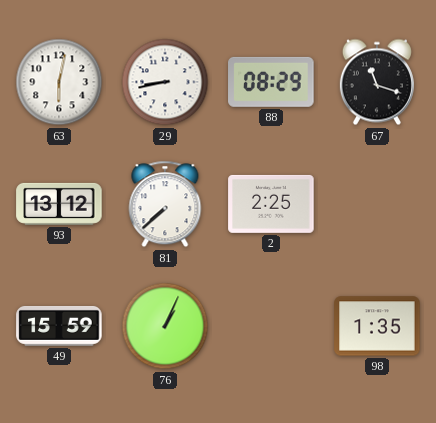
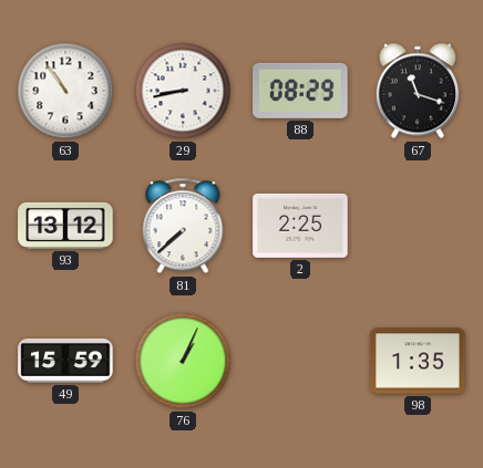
63: 6:02 -> 10:54
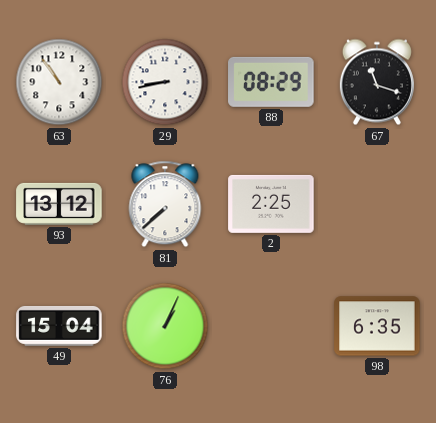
49: 15:59 -> 15:04
98: 1:35 -> 6:35
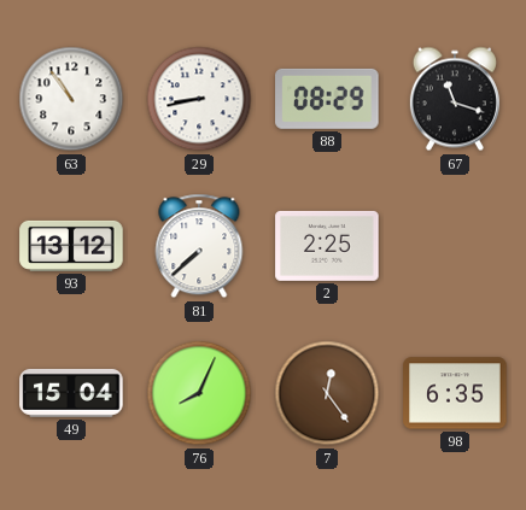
76: 1:04 -> 8:04
7: none -> 12:24
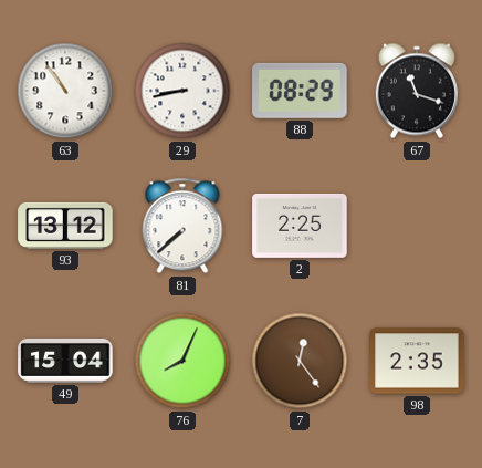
98: 6:35 -> 2:35
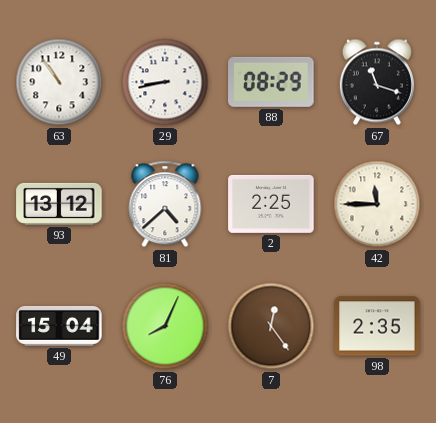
81: 7:38 -> 4:38
42: none -> 11:45
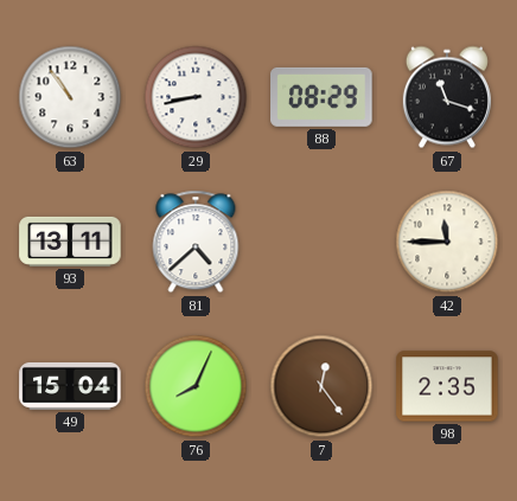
93: 13:12 -> 13:11
2: 2:25 -> none
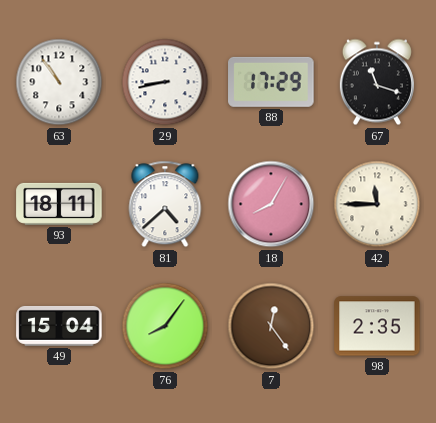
88: 08:29 -> 17:29
93: 13:11 -> 18:11
18: none -> 8:05
76: 8:04 -> 8:06
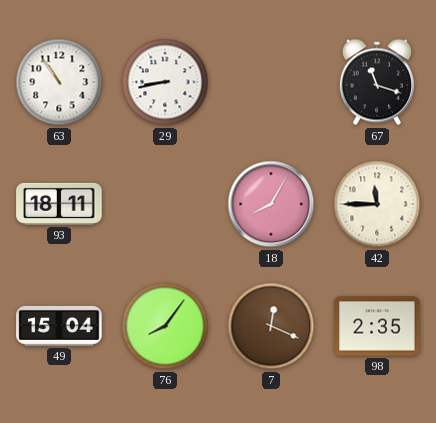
88: 17:29 -> none
81: 4:38 -> none
7: 12:24 -> 12:19
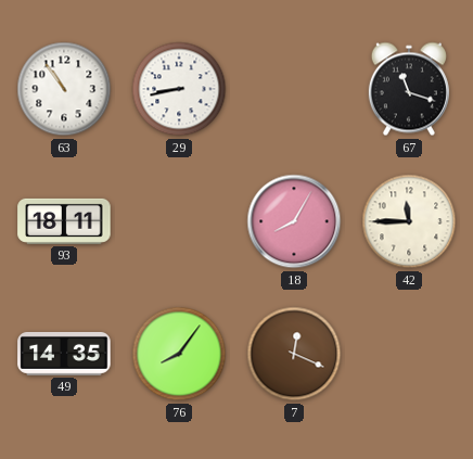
49: 15:04 -> 14:35
98: 2:35 -> none
